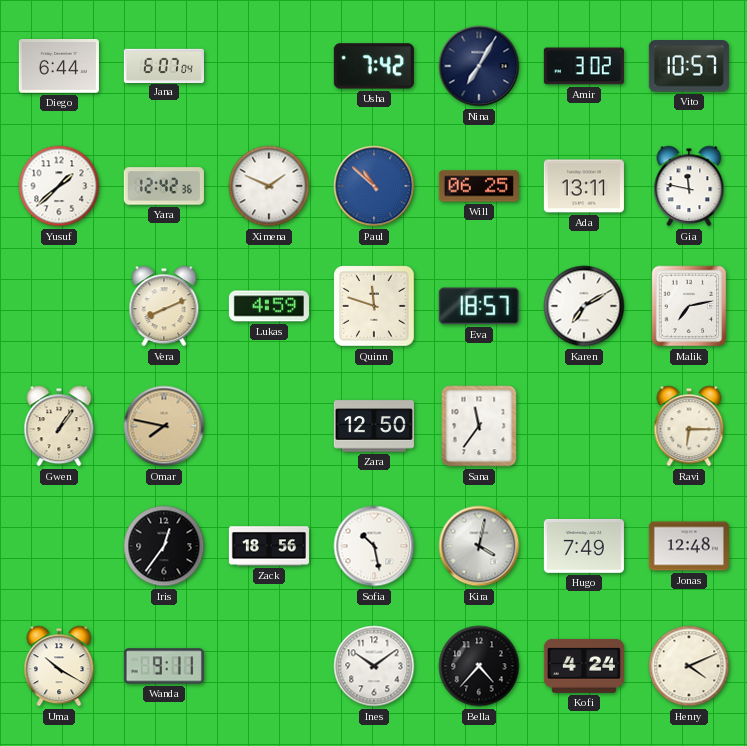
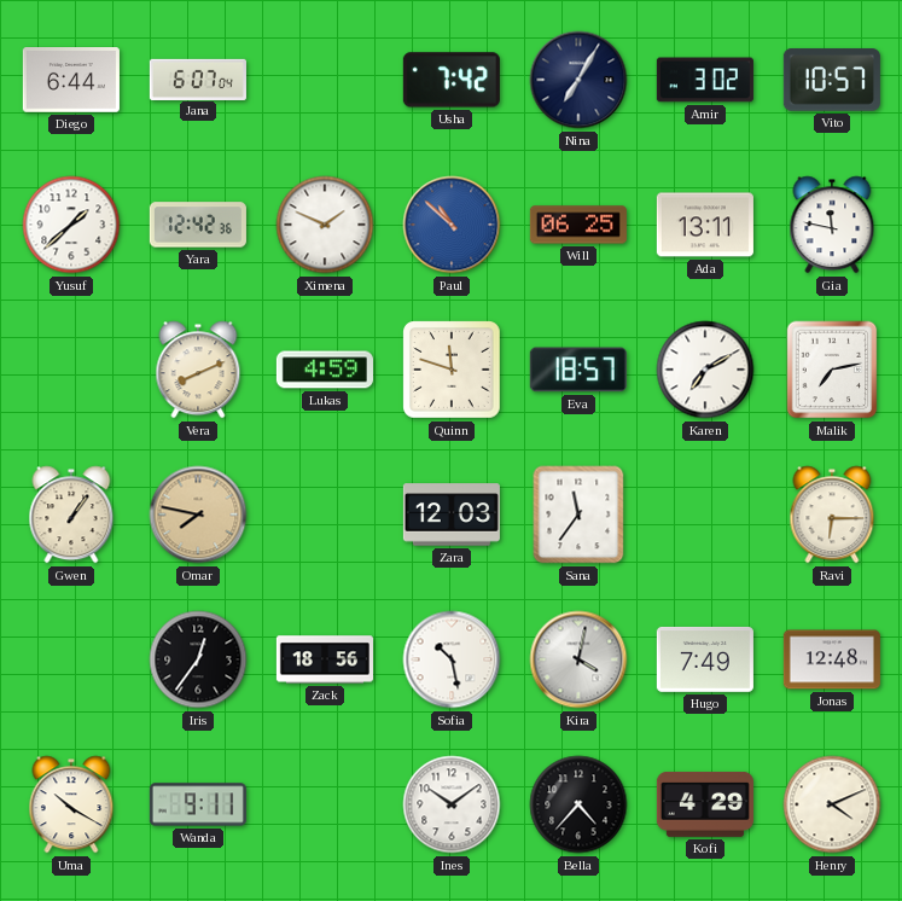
Zara: 12:50 -> 12:03
Kofi: 4:24 -> 4:29
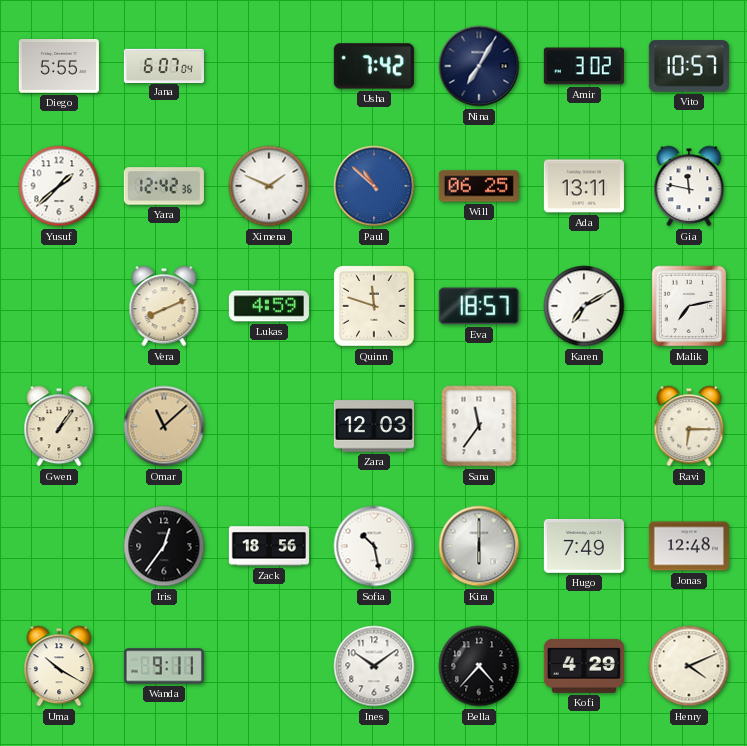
Diego: 6:44 -> 5:55
Omar: 7:47 -> 11:08
Kira: 4:02 -> 6:00
